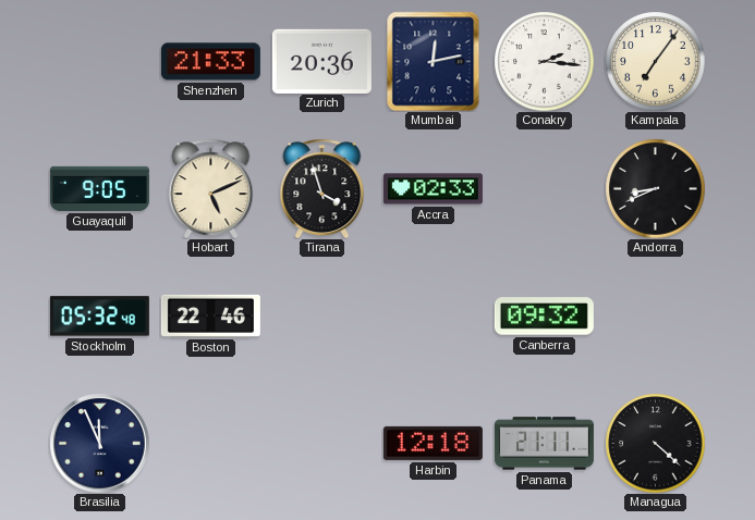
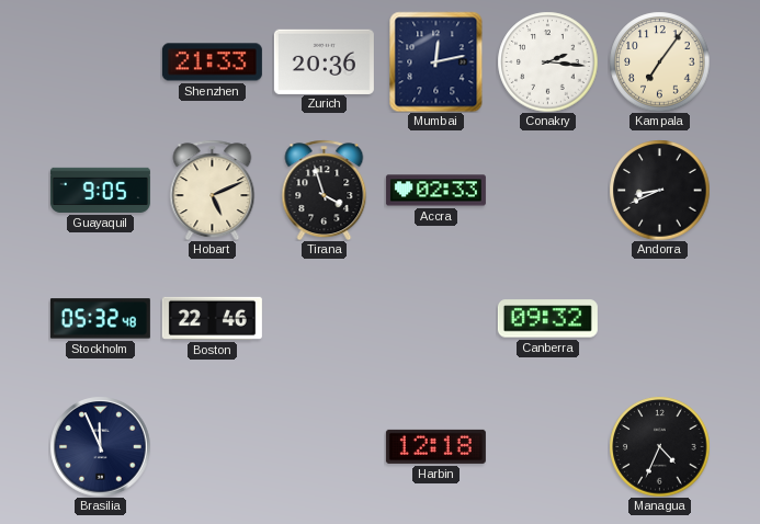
Panama: 21:11 -> none
Managua: 4:22 -> 4:34
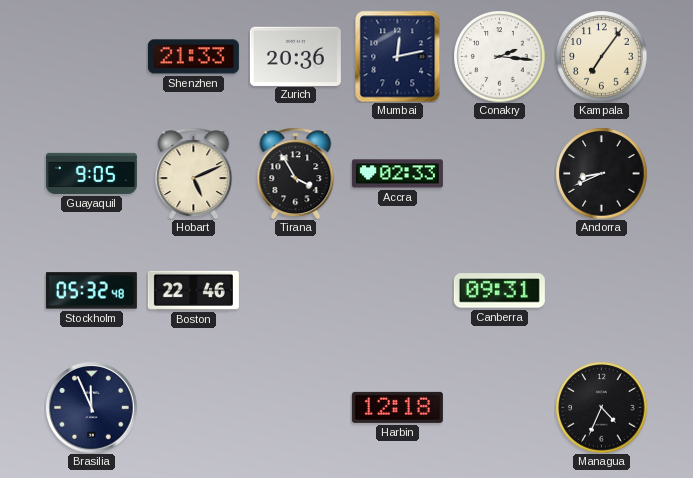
Tirana: 3:57 -> 3:55
Canberra: 09:32 -> 09:31
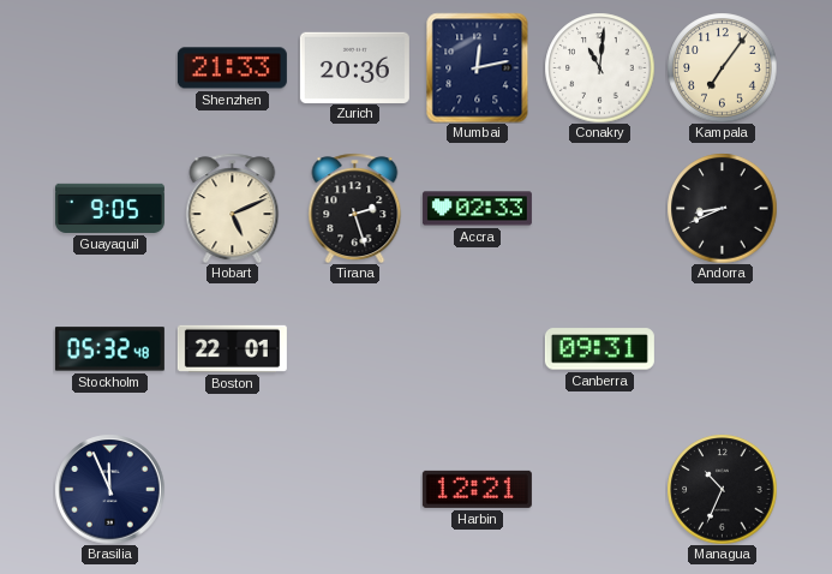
Conakry: 2:16 -> 11:01
Tirana: 3:55 -> 2:27
Boston: 22:46 -> 22:01
Harbin: 12:18 -> 12:21
Managua: 4:34 -> 10:34
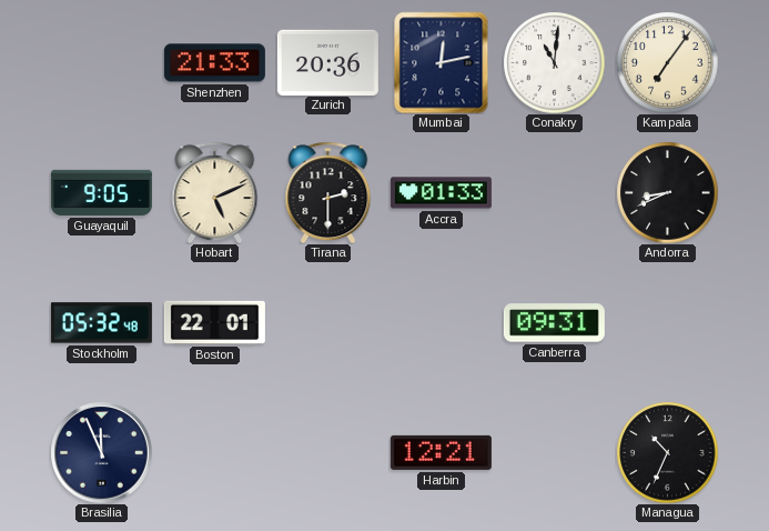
Tirana: 2:27 -> 2:30
Accra: 02:33 -> 01:33
